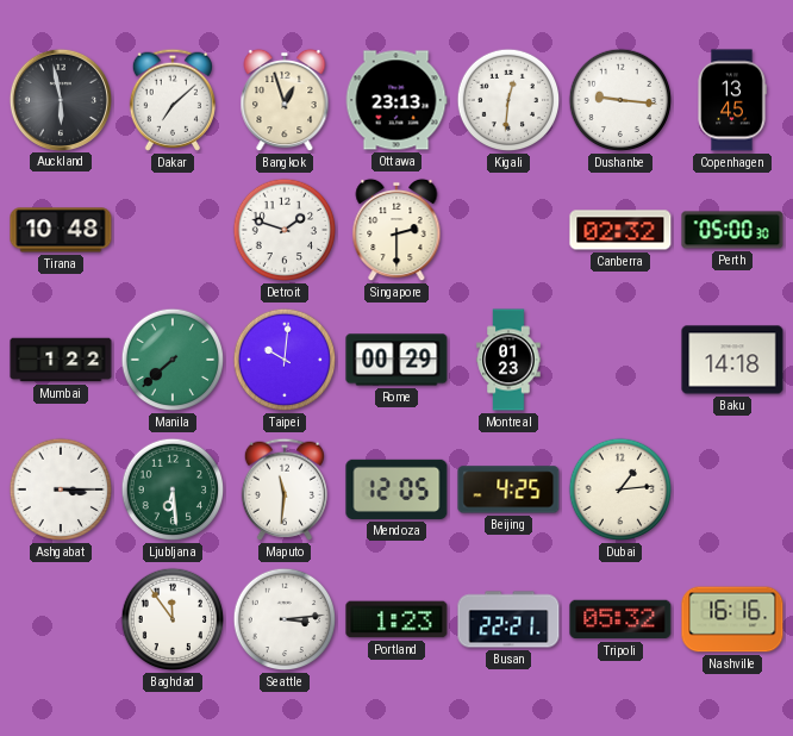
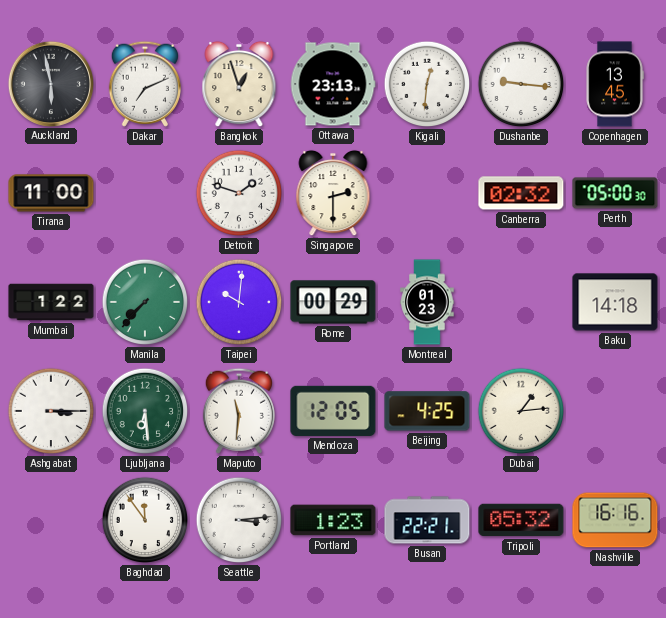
Dakar: 7:08 -> 7:11
Tirana: 10:48 -> 11:00
Manila: 7:38 -> 7:37
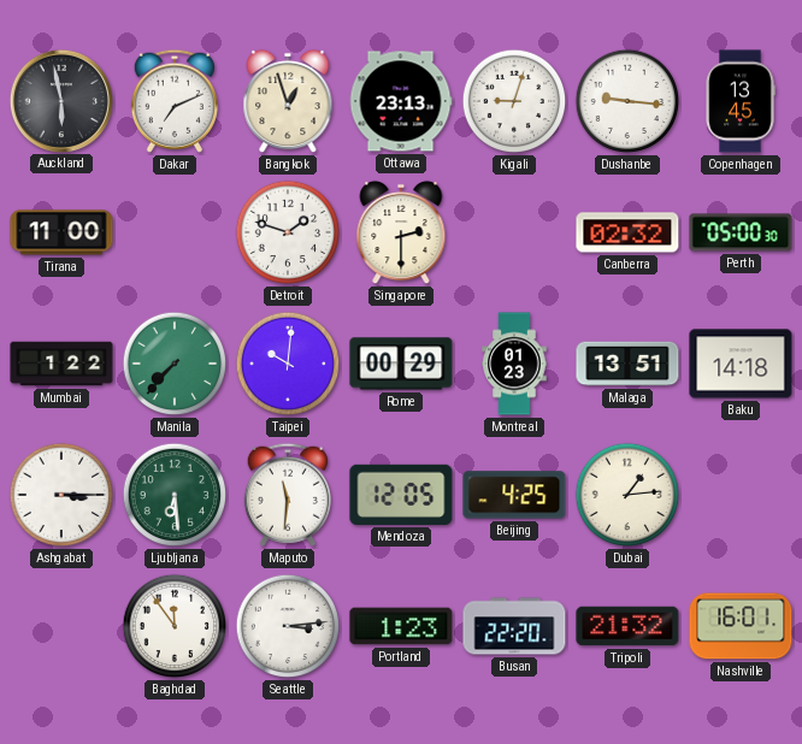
Kigali: 12:31 -> 9:03
Malaga: none -> 13:51
Busan: 22:21 -> 22:20
Tripoli: 05:32 -> 21:32
Nashville: 16:16 -> 16:01
